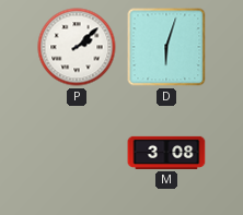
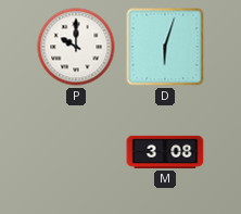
P: 2:08 -> 10:00
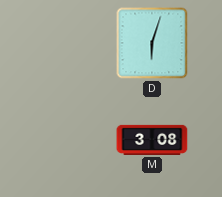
P: 10:00 -> none
